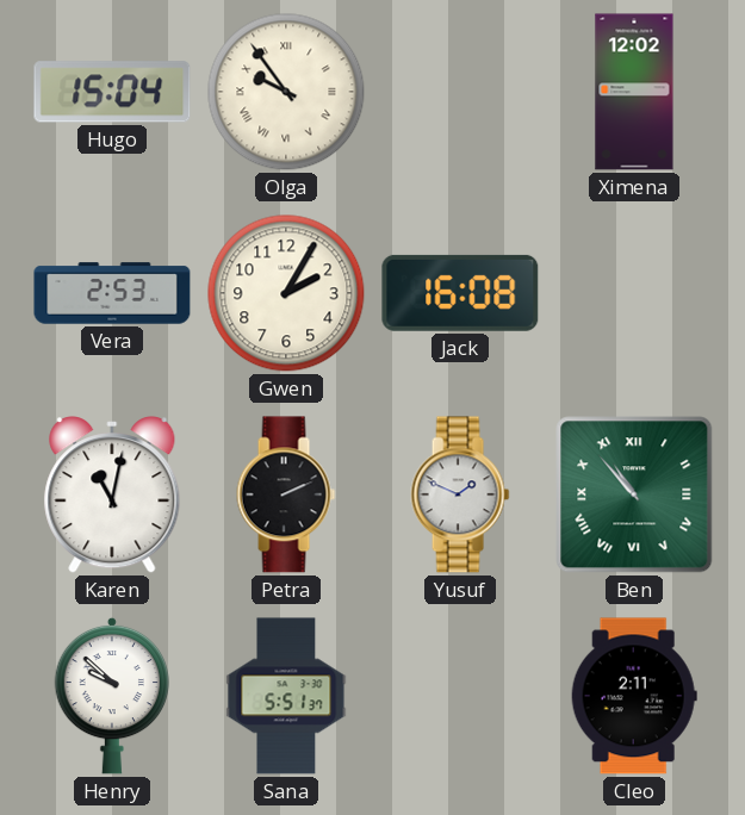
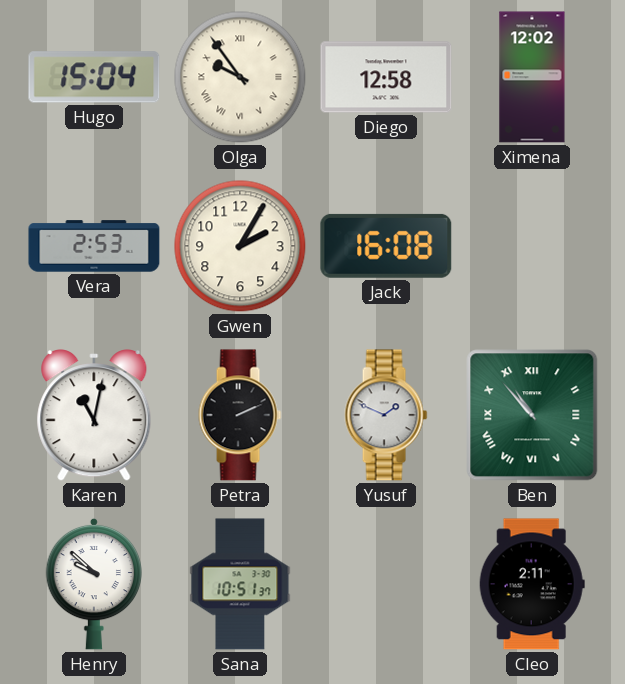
Diego: none -> 12:58
Sana: 5:51 -> 10:51
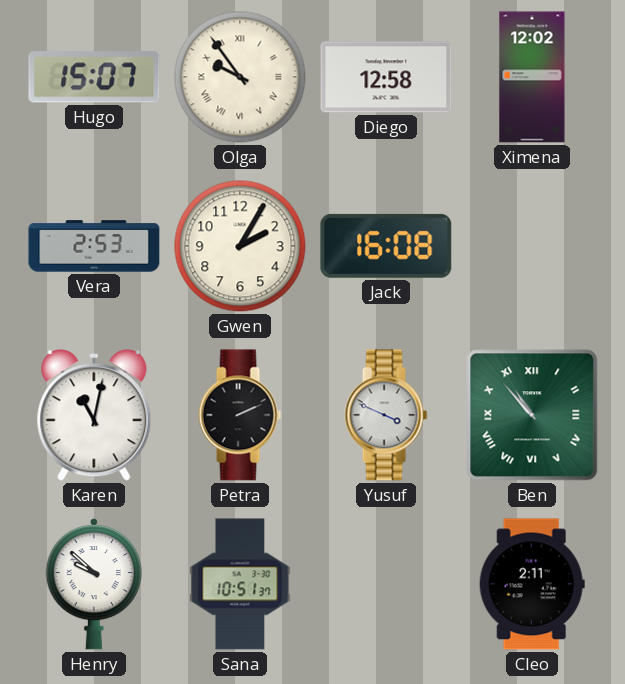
Hugo: 15:04 -> 15:07
Yusuf: 1:49 -> 3:49
